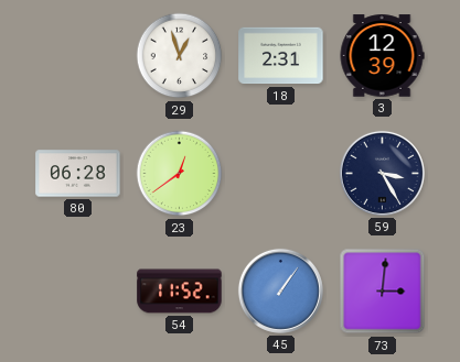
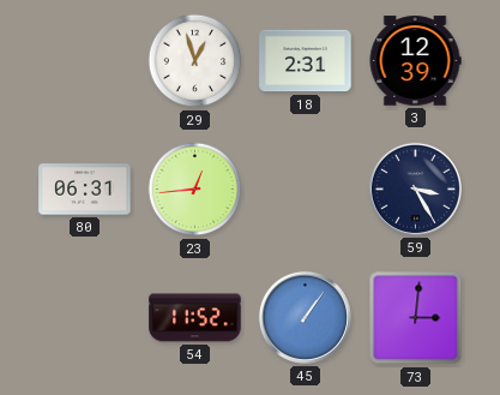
80: 06:28 -> 06:31
23: 12:39 -> 12:44
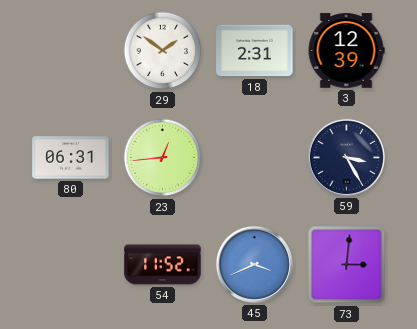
29: 12:57 -> 1:51
45: 1:06 -> 3:41
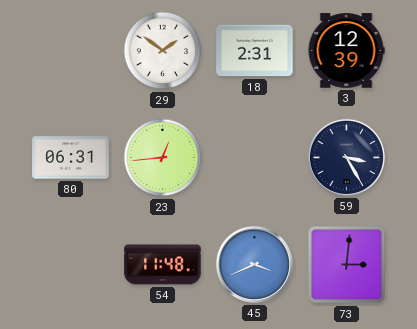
54: 11:52 -> 11:48
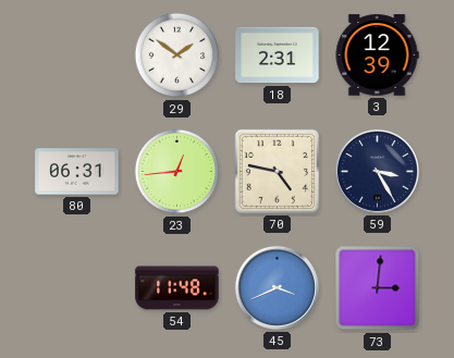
70: none -> 4:47
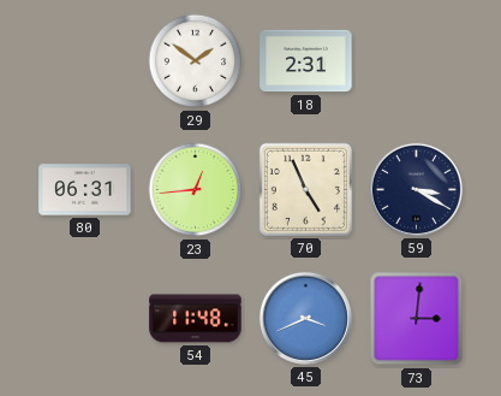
3: 12:39 -> none
70: 4:47 -> 4:56
59: 3:25 -> 3:20
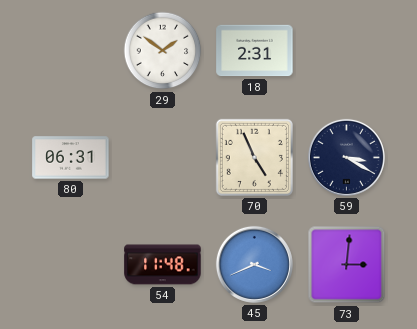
23: 12:44 -> none
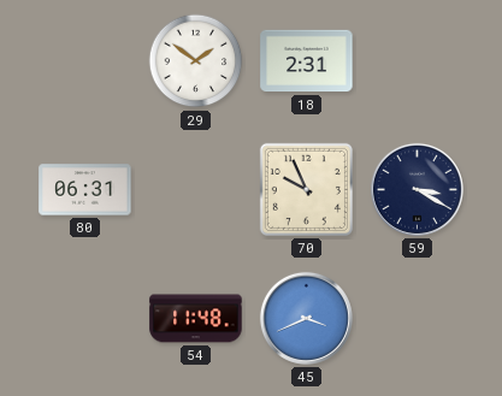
70: 4:56 -> 9:56
73: 3:01 -> none
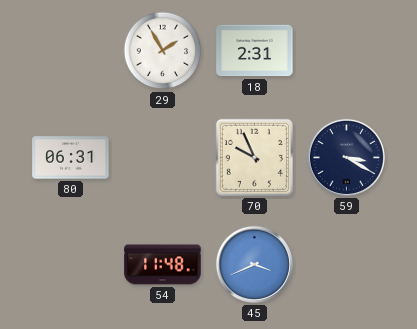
29: 1:51 -> 1:55
